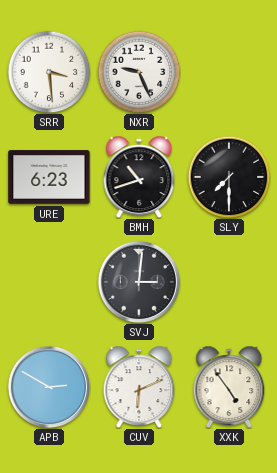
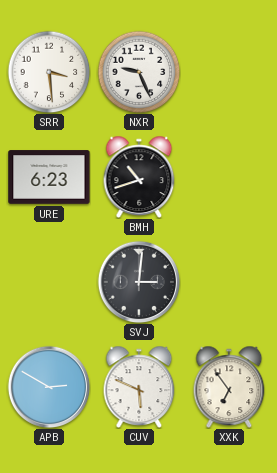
SLY: 7:30 -> none
CUV: 6:11 -> 5:49
XXK: 4:54 -> 6:54
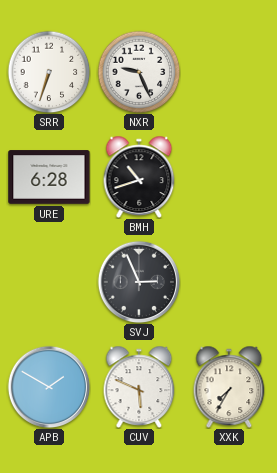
SRR: 3:29 -> 6:33
URE: 6:23 -> 6:28
SVJ: 3:01 -> 2:56
APB: 2:50 -> 1:50
XXK: 6:54 -> 7:35
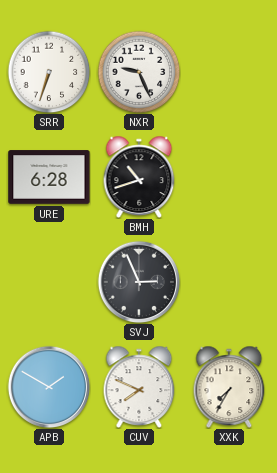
CUV: 5:49 -> 7:49
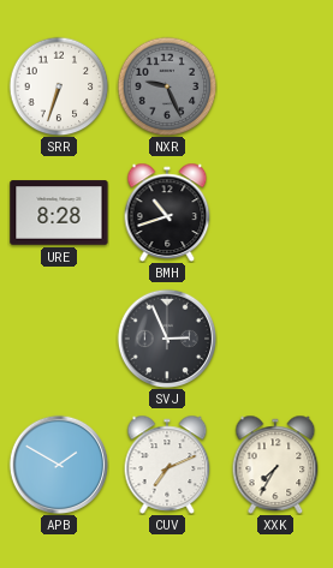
NXR dial: white -> grey
URE: 6:28 -> 8:28
CUV: 7:49 -> 7:11
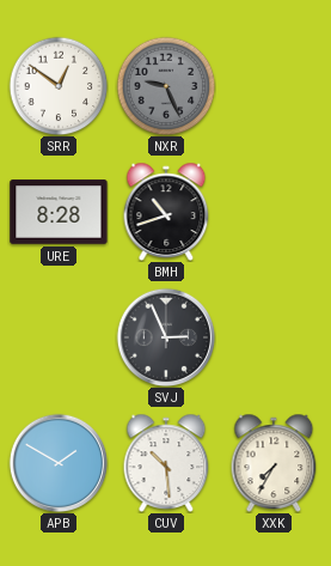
SRR: 6:33 -> 12:51
CUV: 7:11 -> 10:29
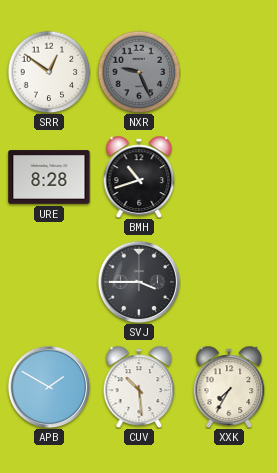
SVJ: 2:56 -> 3:45
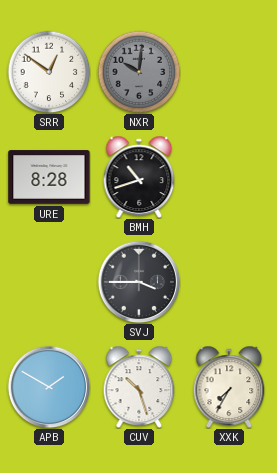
NXR: 9:26 -> 10:01
CUV: 10:29 -> 10:27
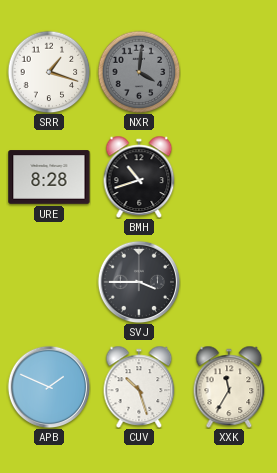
SRR: 12:51 -> 1:18
NXR: 10:01 -> 4:01
APB: 1:50 -> 1:49
XXK: 7:35 -> 11:35
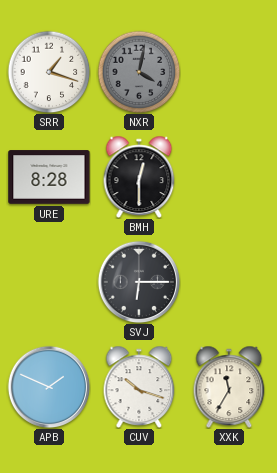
NXR: 4:01 -> 4:02
BMH: 10:42 -> 12:30
SVJ: 3:45 -> 6:15
CUV: 10:27 -> 10:18
